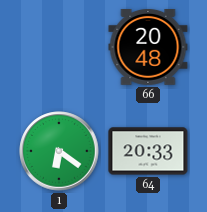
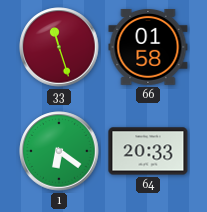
33: none -> 11:27
66: 20:48 -> 01:58
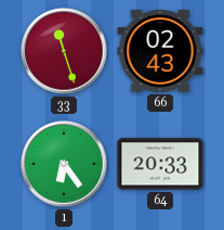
66: 01:58 -> 02:43
1: 6:21 -> 6:24
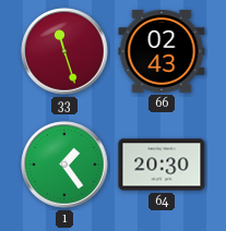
1: 6:24 -> 1:24
64: 20:33 -> 20:30
